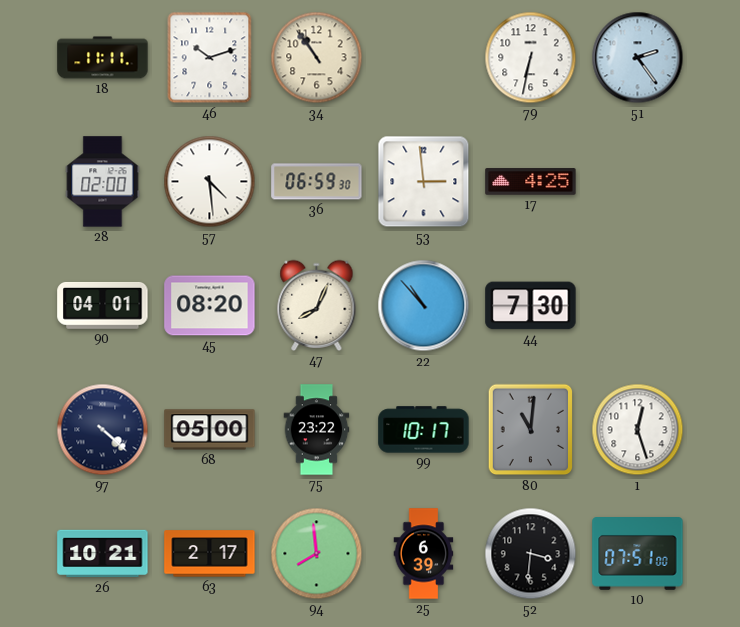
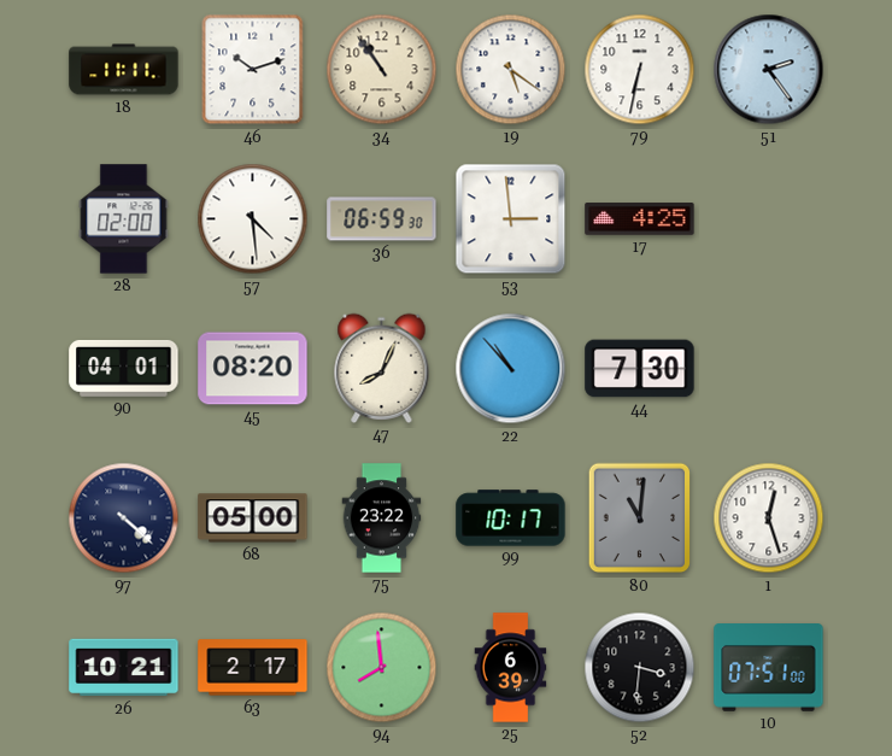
19: none -> 5:21
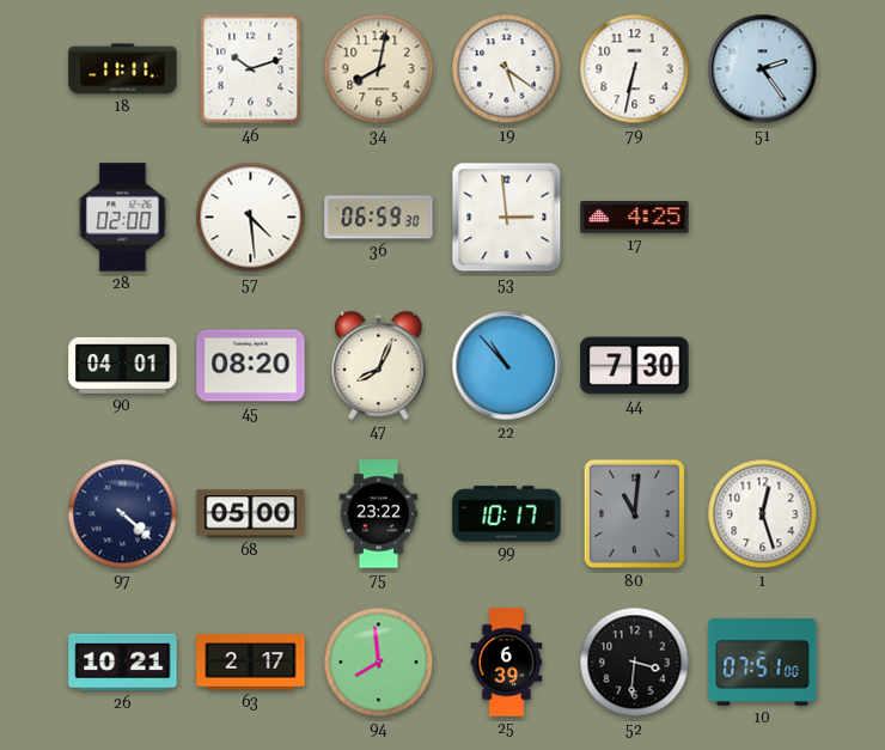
34: 10:54 -> 8:02
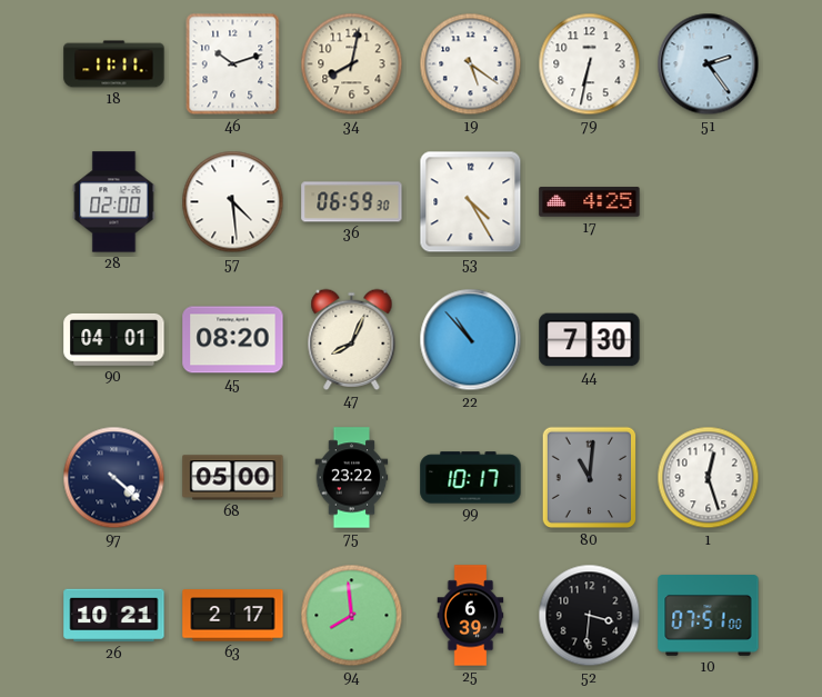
53: 2:59 -> 4:25
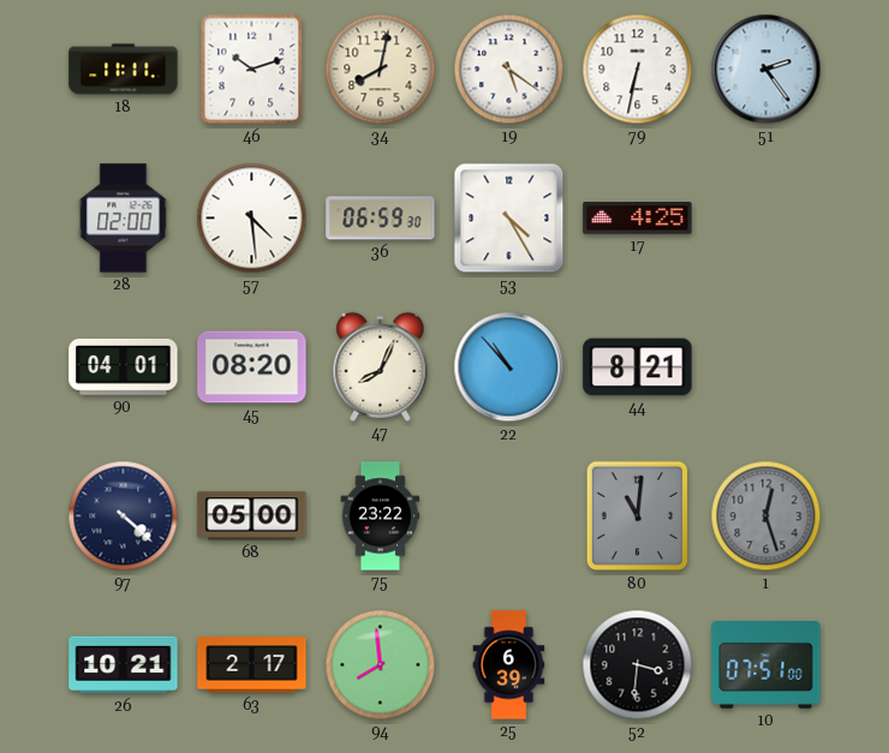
44: 7:30 -> 8:21
99: 10:17 -> none
1 dial: white -> grey
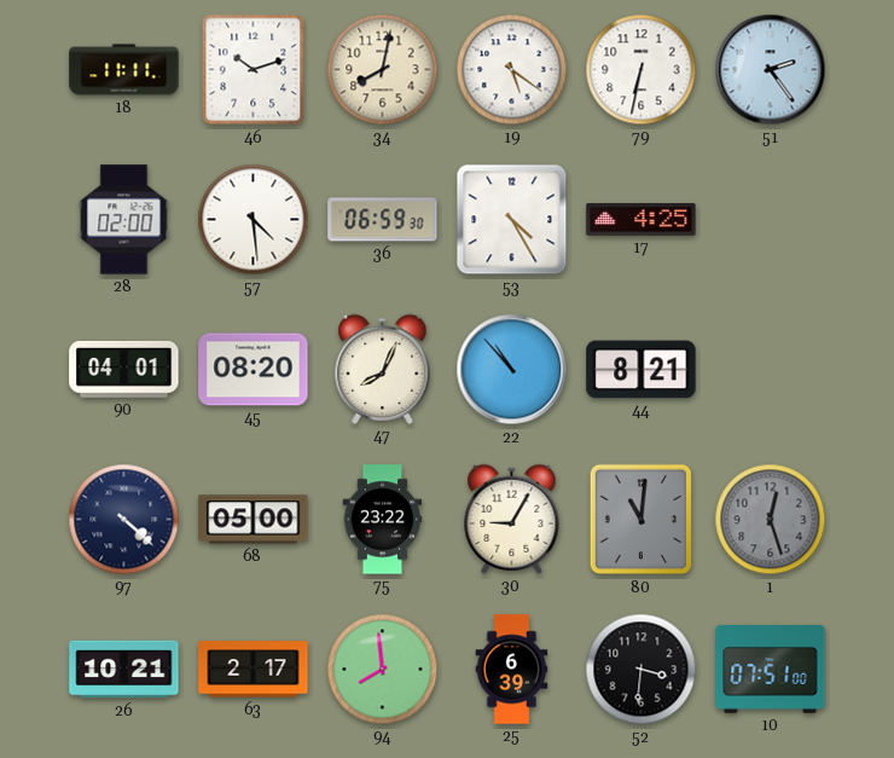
30: none -> 9:05
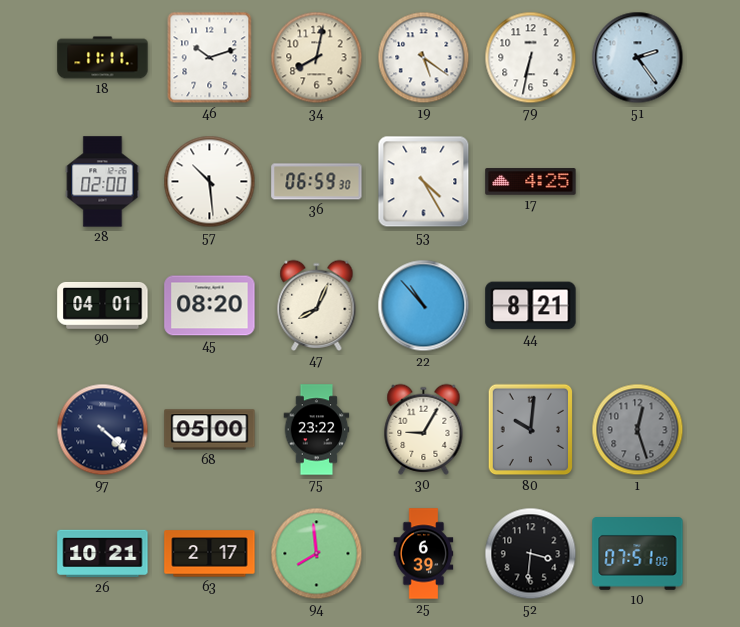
57: 4:29 -> 10:29
80: 11:01 -> 10:01
